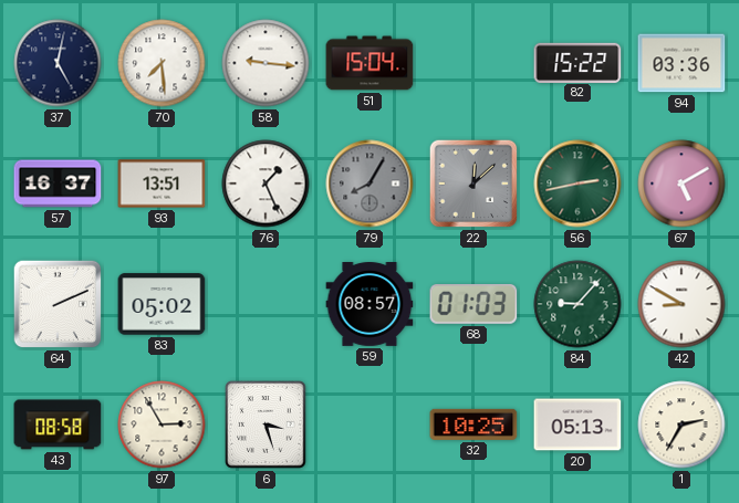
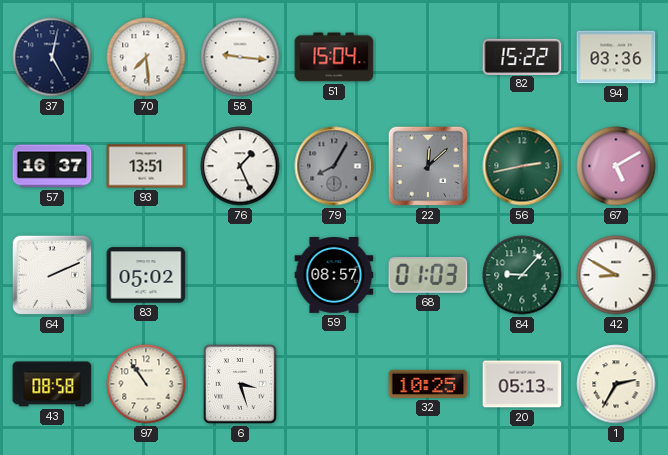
97: 2:55 -> 10:54
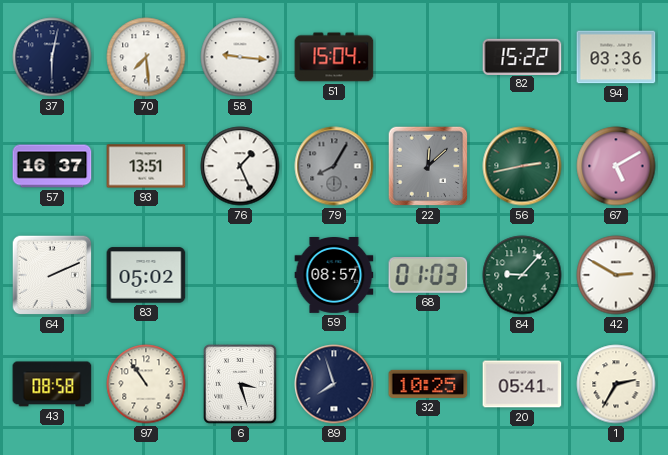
37: 5:02 -> 6:02
42: 8:50 -> 2:50
89: none -> 7:57
20: 05:13 -> 05:41
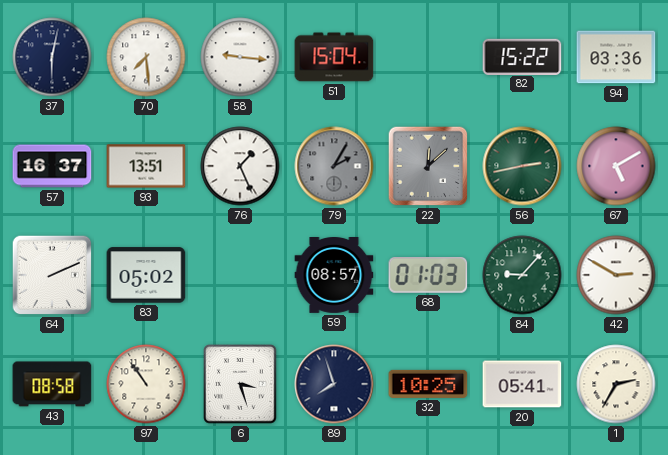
79: 8:05 -> 2:05
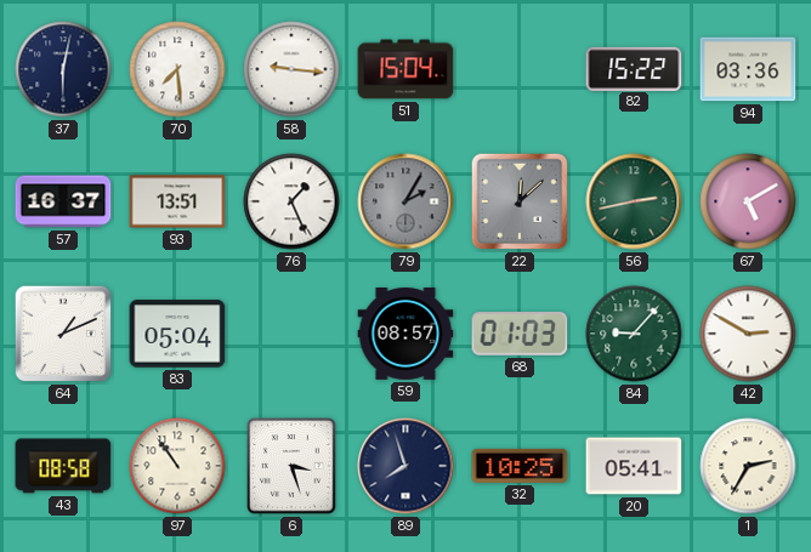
64: 2:11 -> 1:11
83: 05:02 -> 05:04
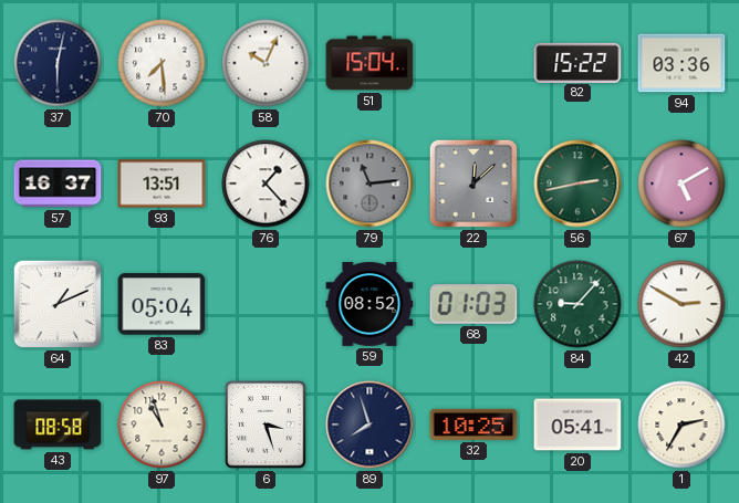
58: 9:16 -> 10:04
76: 1:26 -> 1:23
79: 2:05 -> 11:14
59: 08:57 -> 08:52
97: 10:54 -> 10:57
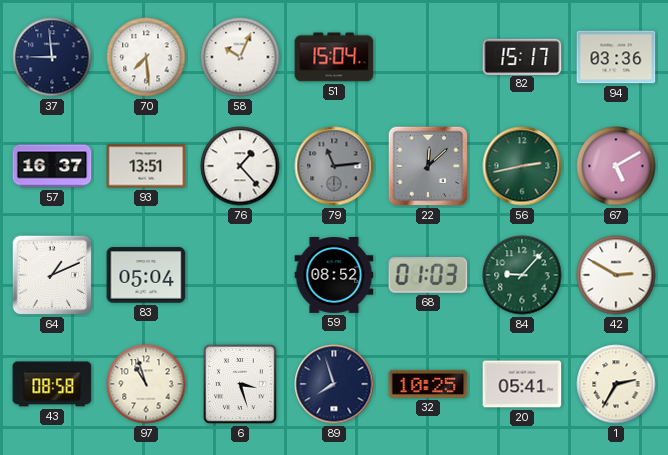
37: 6:02 -> 8:59
82: 15:22 -> 15:17
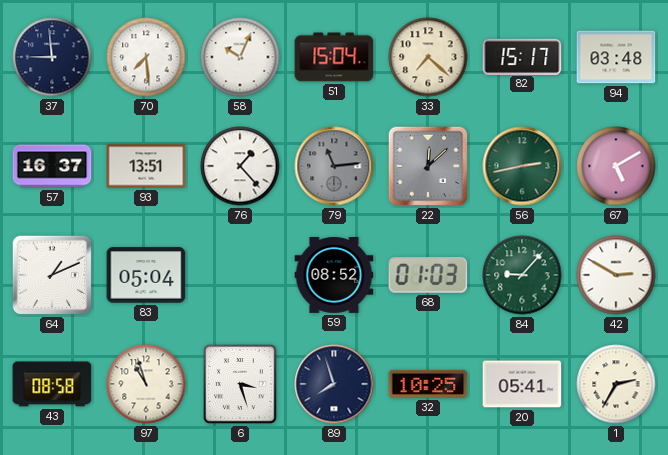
33: none -> 7:22
94: 03:36 -> 03:48
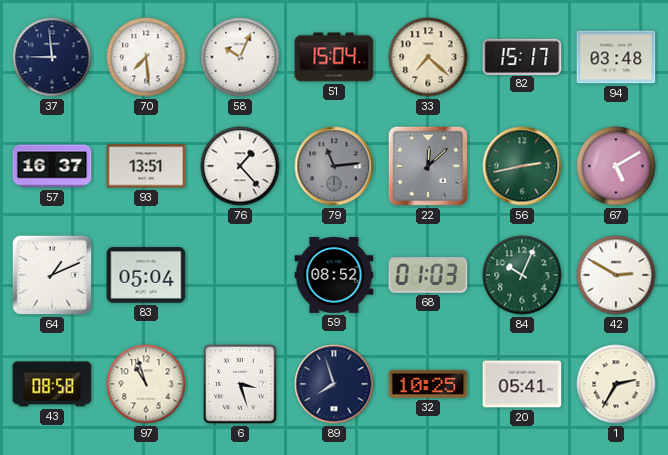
84: 9:07 -> 10:04
